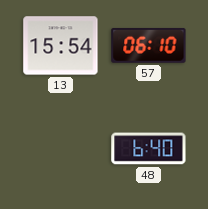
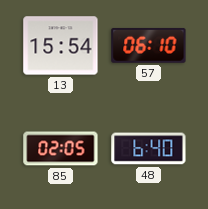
85: none -> 02:05
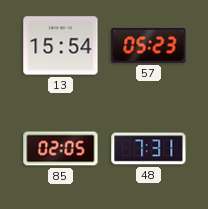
57: 06:10 -> 05:23
48: 6:40 -> 7:31
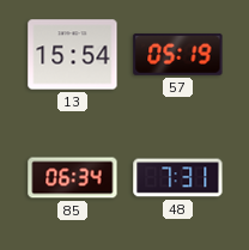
57: 05:23 -> 05:19
85: 02:05 -> 06:34
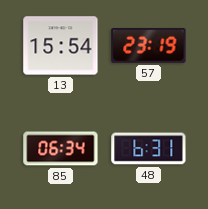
57: 05:19 -> 23:19
48: 7:31 -> 6:31
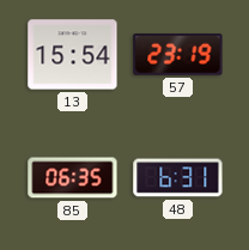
85: 06:34 -> 06:35
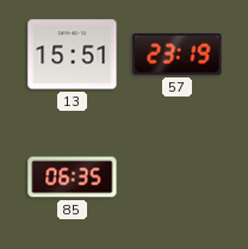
13: 15:54 -> 15:51
48: 6:31 -> none
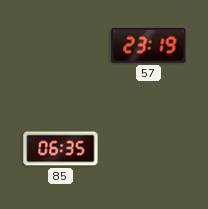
13: 15:51 -> none
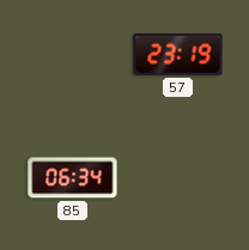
85: 06:35 -> 06:34
